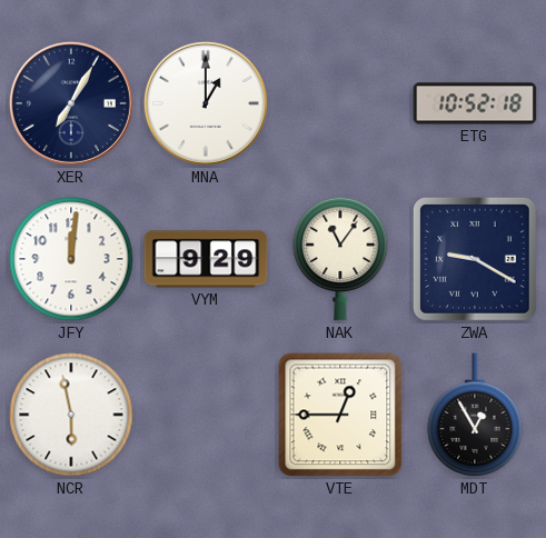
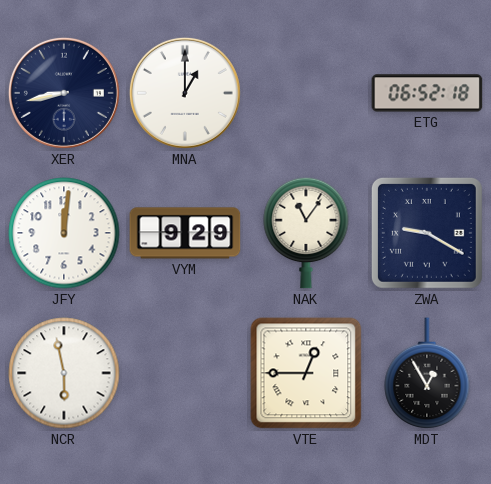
XER: 7:05 -> 8:43
ETG: 10:52 -> 06:52
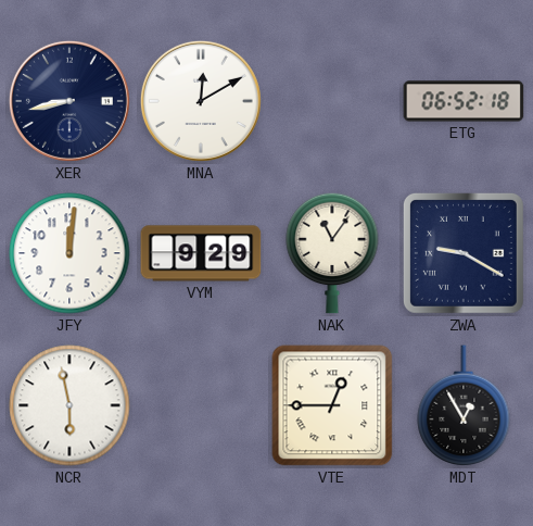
MNA: 1:00 -> 12:10
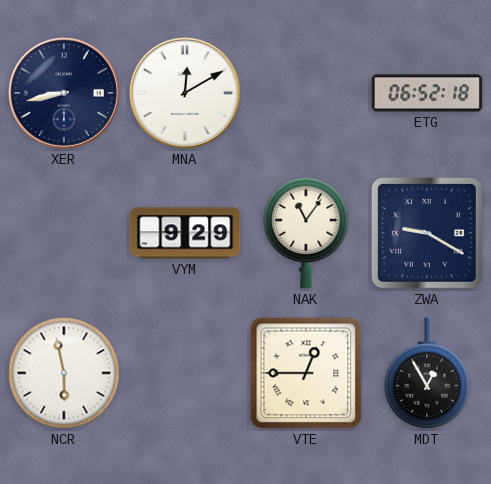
JFY: 12:01 -> none
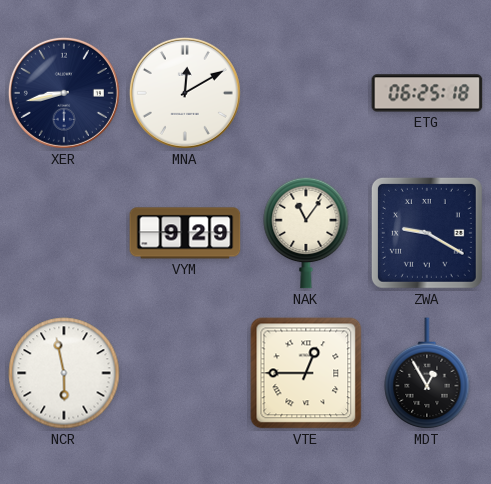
ETG: 06:52 -> 06:25
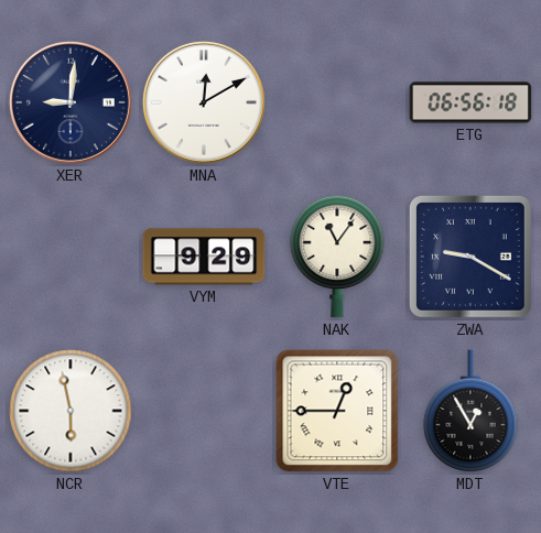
XER: 8:43 -> 9:01
ETG: 06:25 -> 06:56
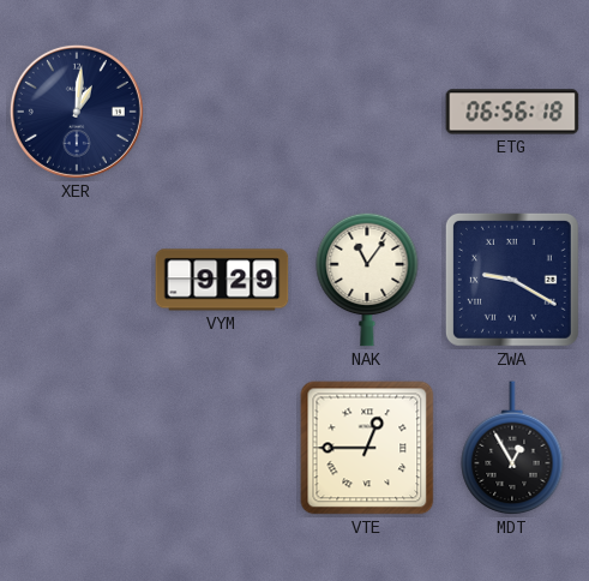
XER: 9:01 -> 1:01
MNA: 12:10 -> none
NCR: 5:58 -> none
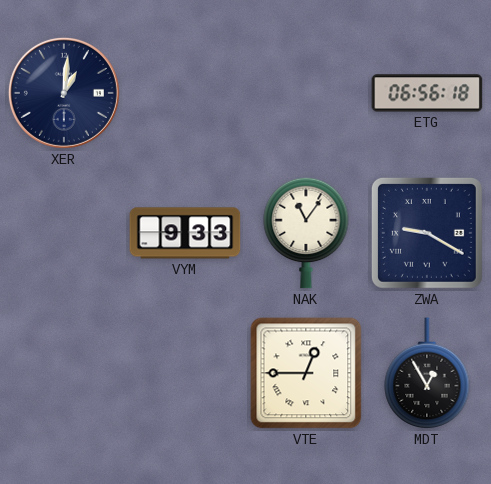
VYM: 9:29 -> 9:33
